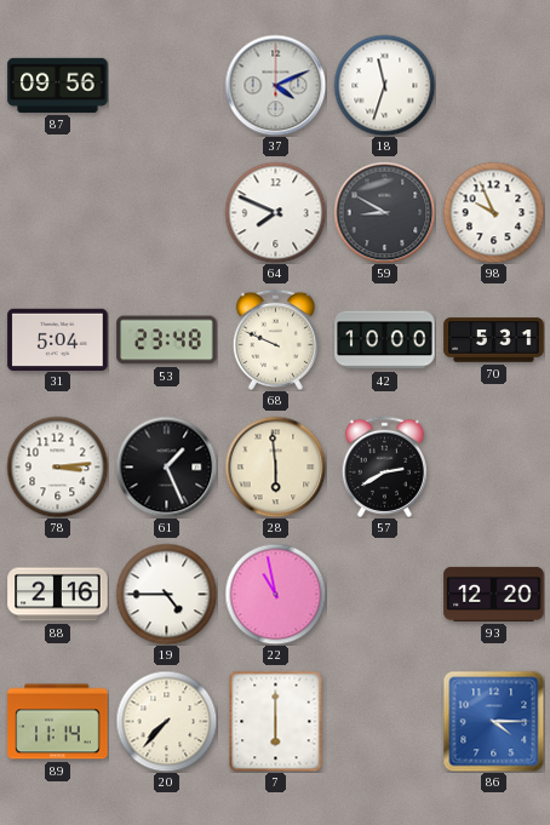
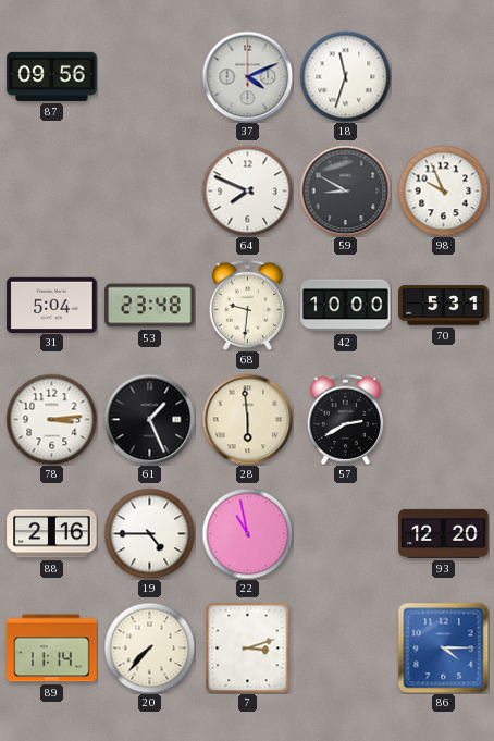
68: 9:49 -> 9:31
7: 6:00 -> 3:12
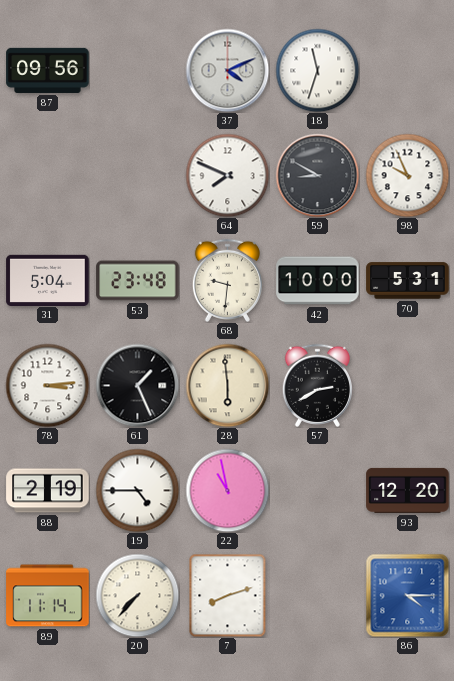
88: 2:16 -> 2:19
7: 3:12 -> 8:12
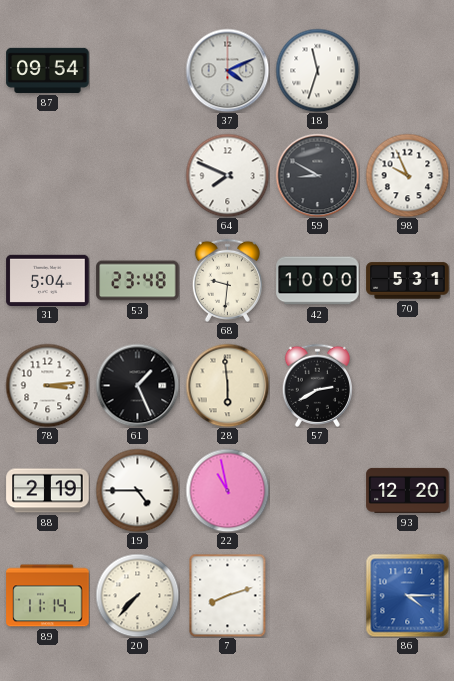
87: 09:56 -> 09:54
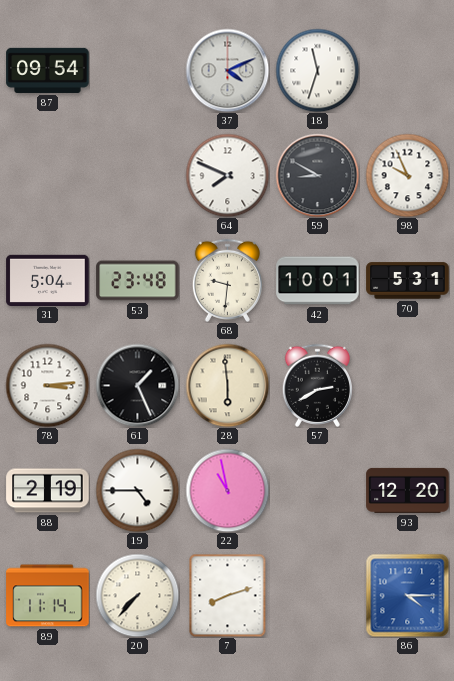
42: 10:00 -> 10:01
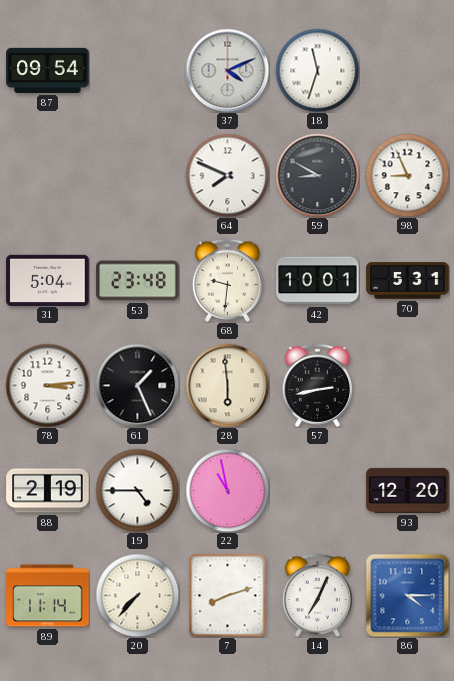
98: 9:56 -> 8:56
57: 2:40 -> 2:43
14: none -> 7:04
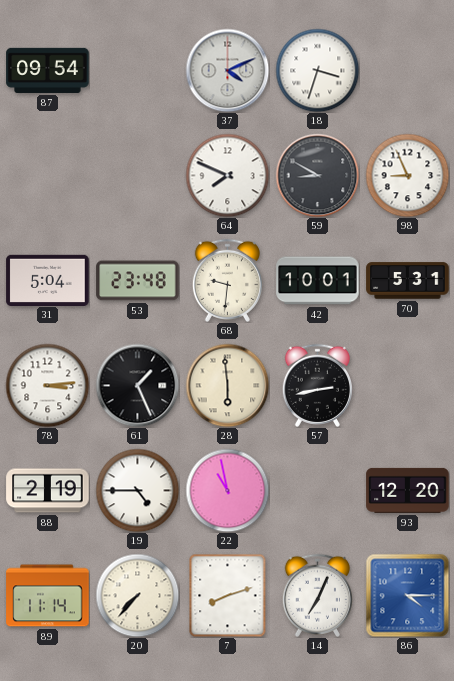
18: 11:33 -> 3:33
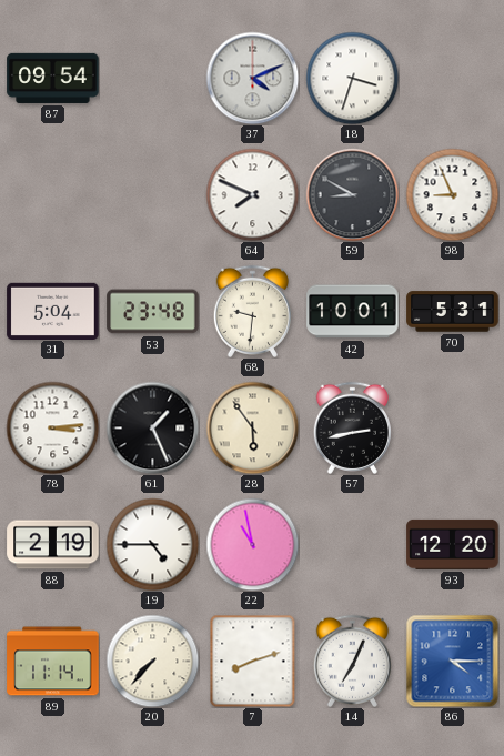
28: 5:59 -> 5:54
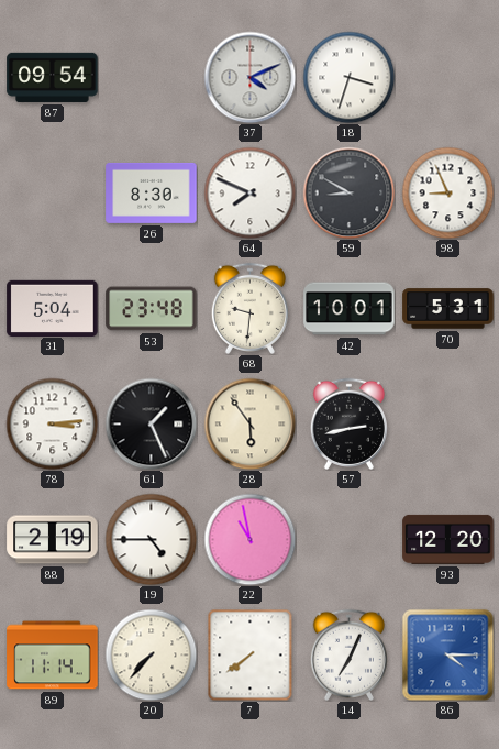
26: none -> 8:30
7: 8:12 -> 7:39
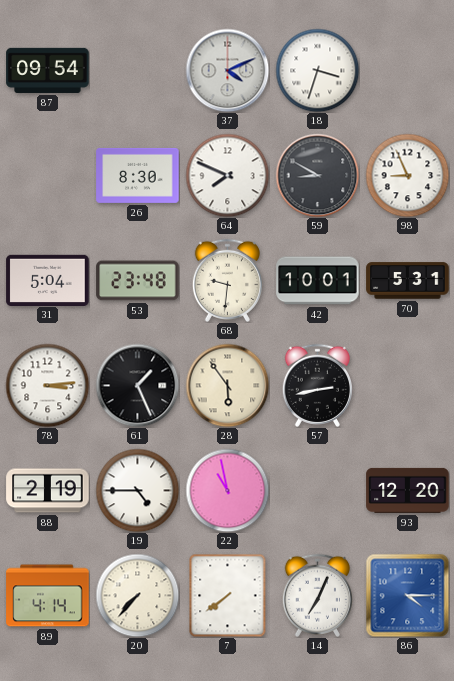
89: 11:14 -> 4:14
